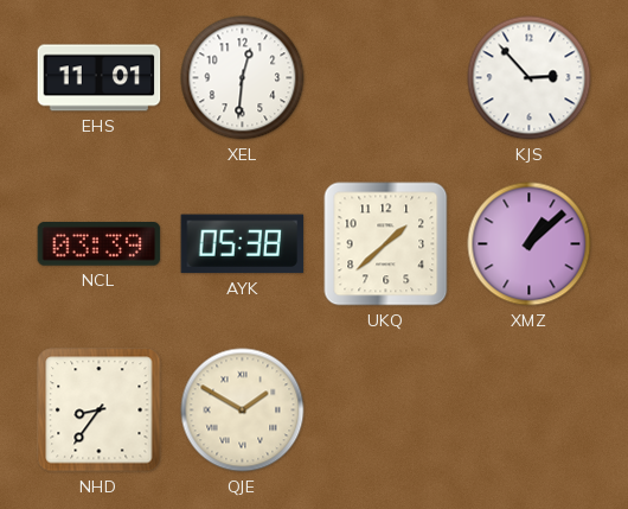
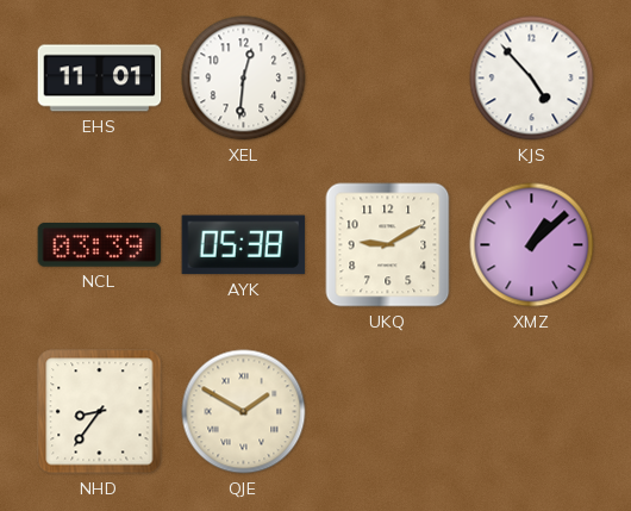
KJS: 2:53 -> 4:53
UKQ: 1:38 -> 9:10
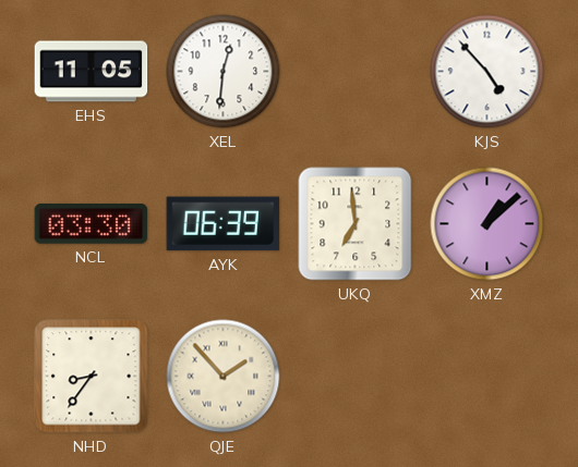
EHS: 11:01 -> 11:05
NCL: 03:39 -> 03:30
AYK: 05:38 -> 06:39
UKQ: 9:10 -> 6:59
QJE: 1:50 -> 1:53
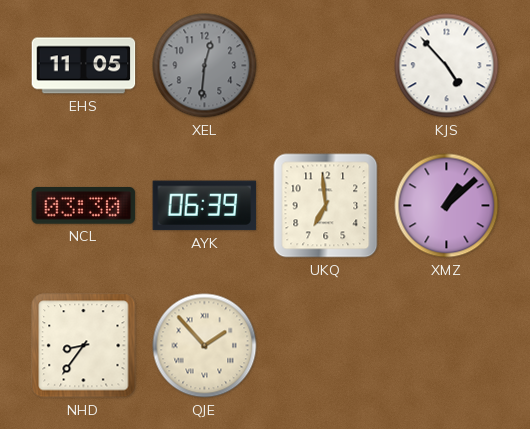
XEL dial: white -> grey
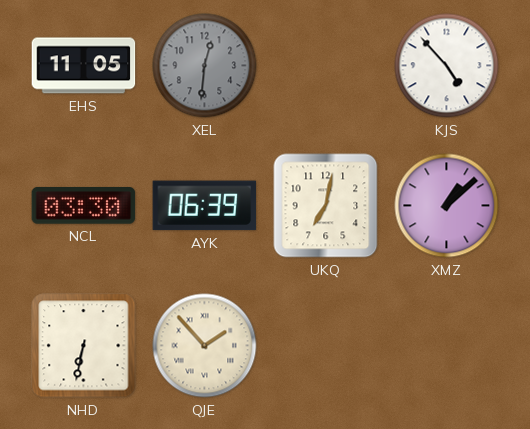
UKQ: 6:59 -> 7:02
NHD: 8:36 -> 6:32
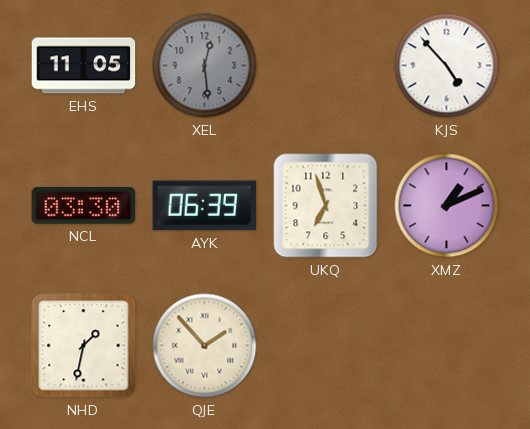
XEL: 12:31 -> 12:29
UKQ: 7:02 -> 6:57
XMZ: 1:08 -> 1:11
NHD: 6:32 -> 1:32
